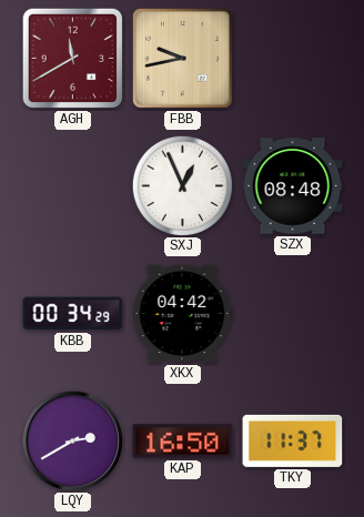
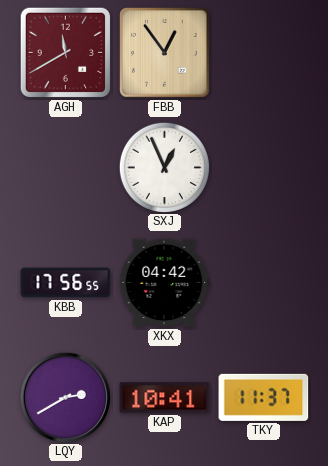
FBB: 9:43 -> 12:54
SZX: 08:48 -> none
KBB: 00:34 -> 17:56
KAP: 16:50 -> 10:41
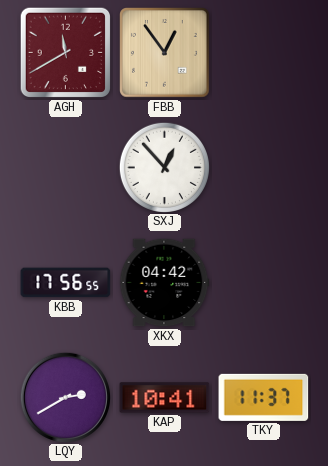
SXJ: 12:56 -> 12:53
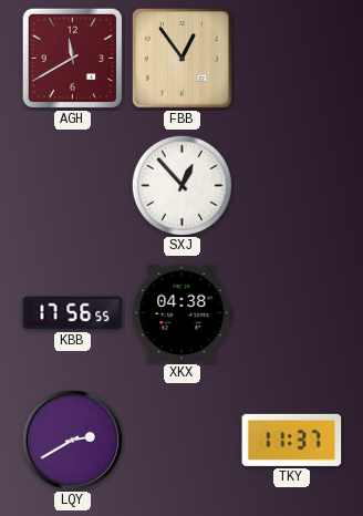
XKX: 04:42 -> 04:38
KAP: 10:41 -> none
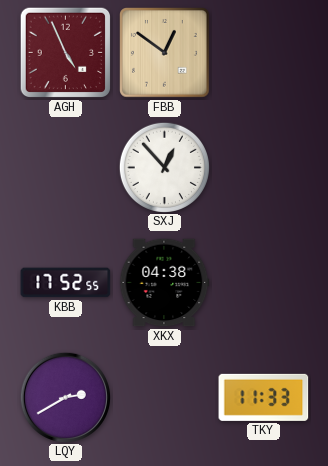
AGH: 11:40 -> 4:56
FBB: 12:54 -> 12:51
KBB: 17:56 -> 17:52
TKY: 11:37 -> 11:33
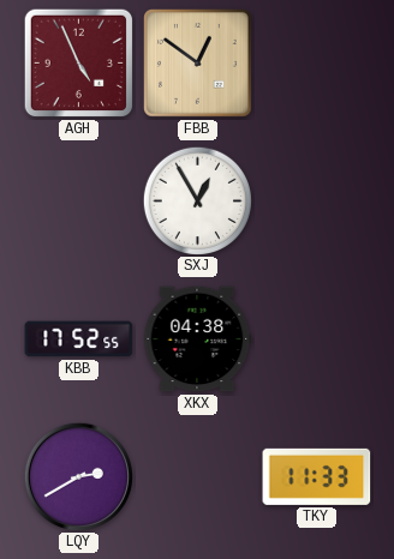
SXJ: 12:53 -> 12:55
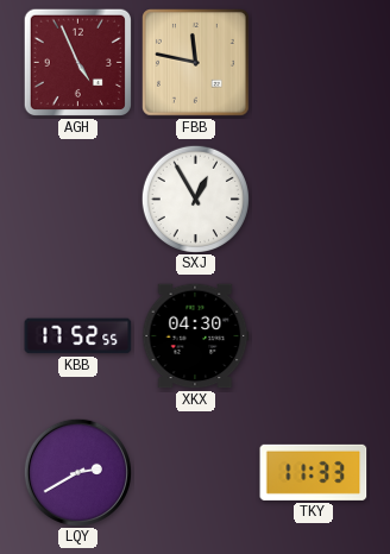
FBB: 12:51 -> 11:47
XKX: 04:38 -> 04:30
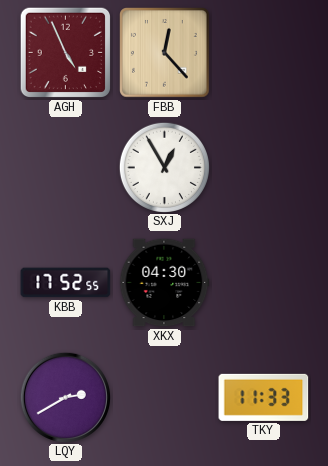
FBB: 11:47 -> 12:23
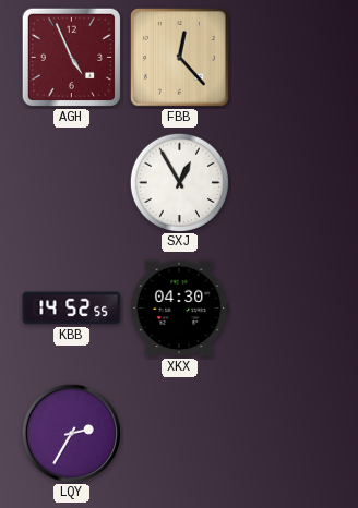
KBB: 17:52 -> 14:52
LQY: 2:40 -> 2:35
TKY: 11:33 -> none
